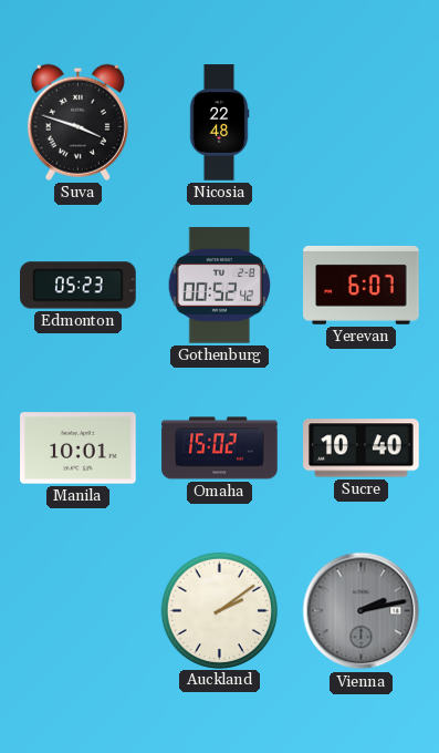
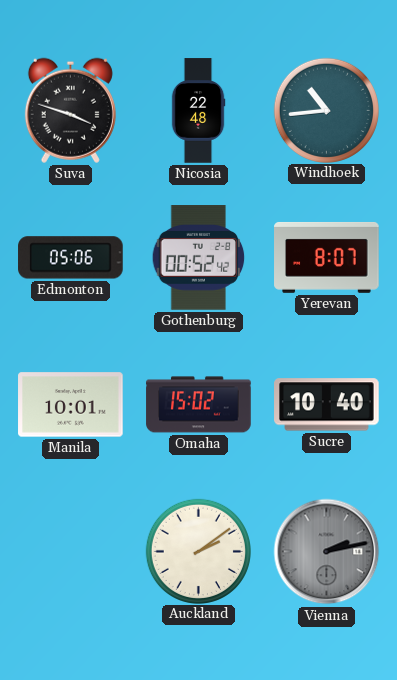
Windhoek: none -> 10:44
Edmonton: 05:23 -> 05:06
Yerevan: 6:07 -> 8:07
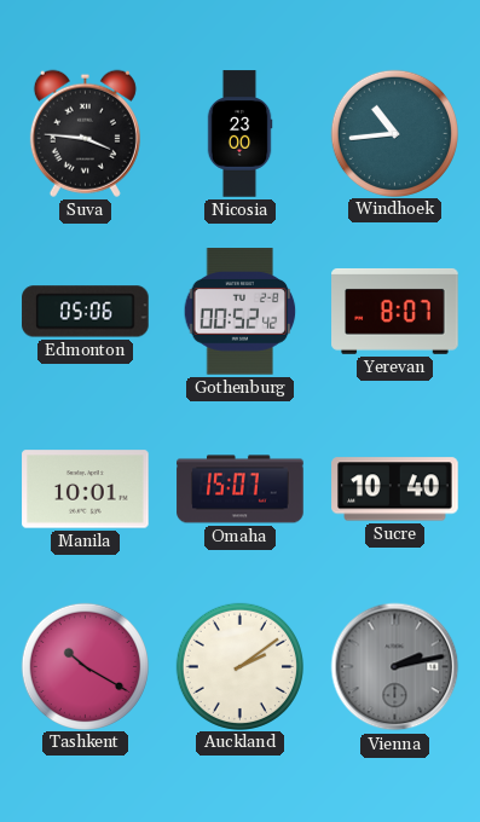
Suva: 3:48 -> 3:46
Nicosia: 22:48 -> 23:00
Omaha: 15:02 -> 15:07
Tashkent: none -> 10:20
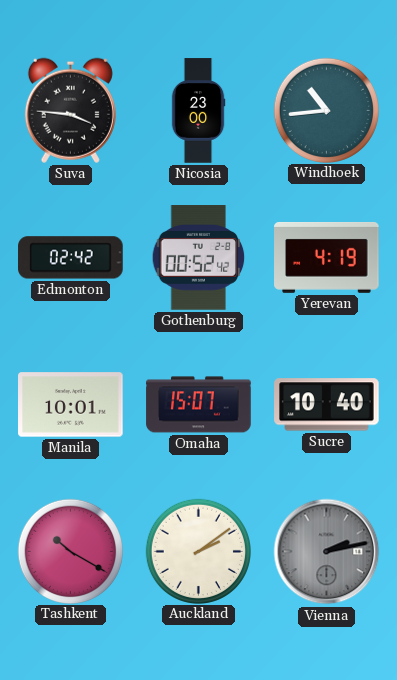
Edmonton: 05:06 -> 02:42
Yerevan: 8:07 -> 4:19
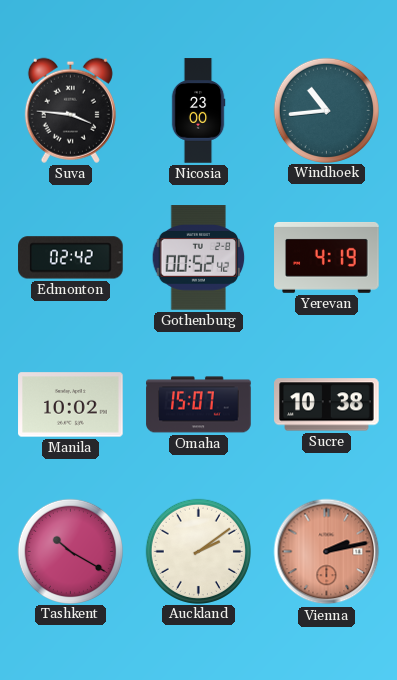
Manila: 10:01 -> 10:02
Sucre: 10:40 -> 10:38
Vienna dial: grey -> salmon
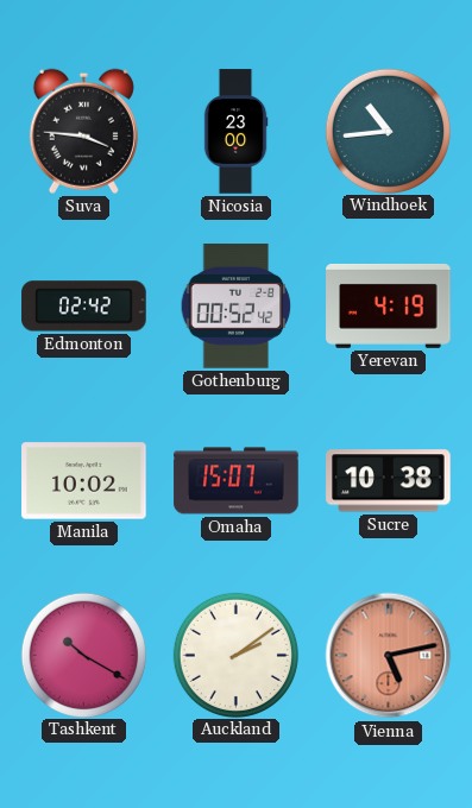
Vienna: 2:13 -> 5:13
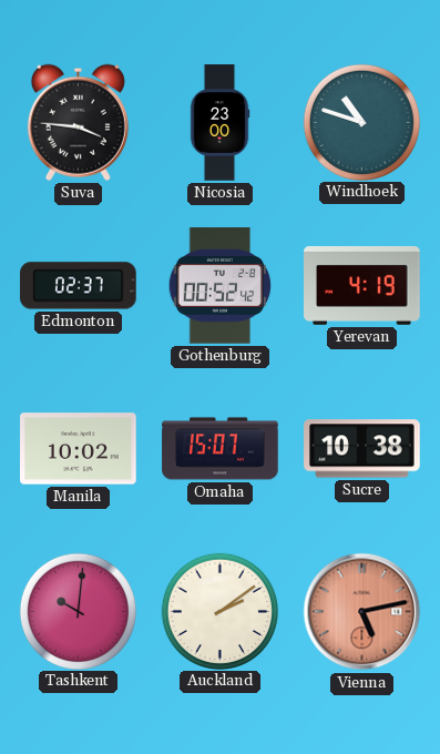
Windhoek: 10:44 -> 10:48
Edmonton: 02:42 -> 02:37
Tashkent: 10:20 -> 10:01
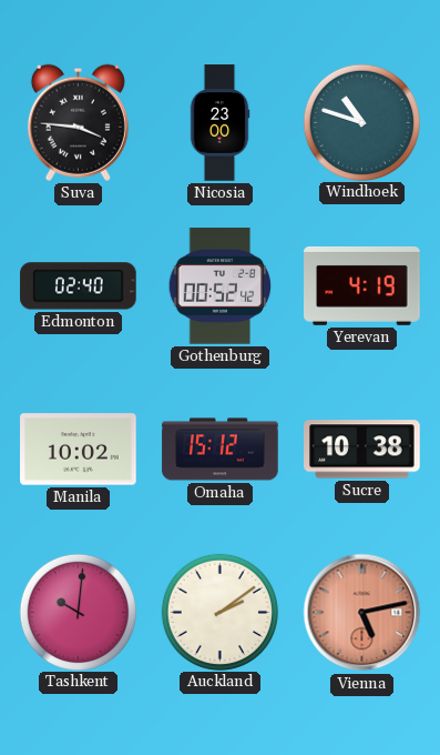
Edmonton: 02:37 -> 02:40
Omaha: 15:07 -> 15:12
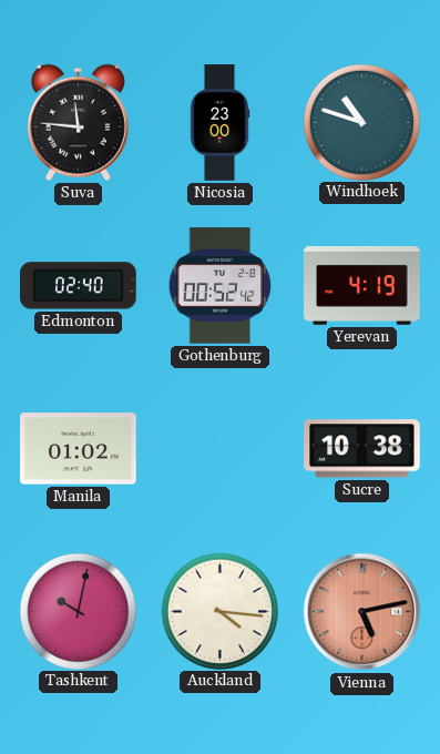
Suva: 3:46 -> 11:46
Manila: 10:02 -> 01:02
Omaha: 15:12 -> none
Tashkent: 10:01 -> 10:02
Auckland: 2:09 -> 4:16
